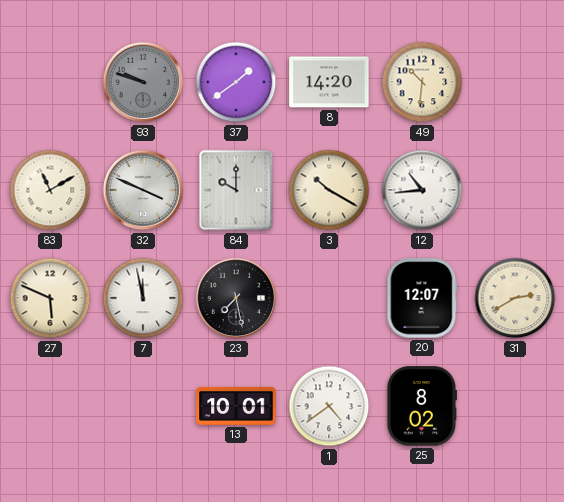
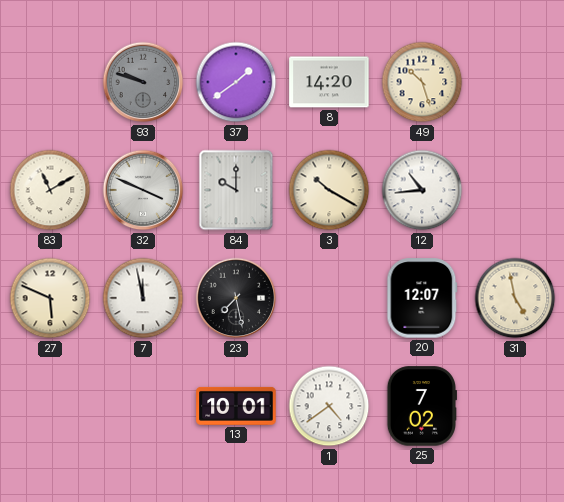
49: 10:31 -> 10:27
31: 2:40 -> 4:58
25: 8:02 -> 7:02
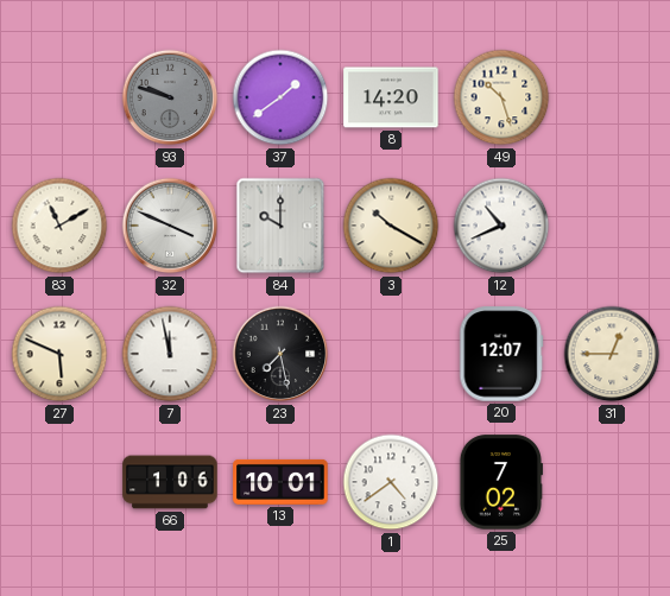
12: 10:44 -> 10:41
31: 4:58 -> 12:45
66: none -> 1:06
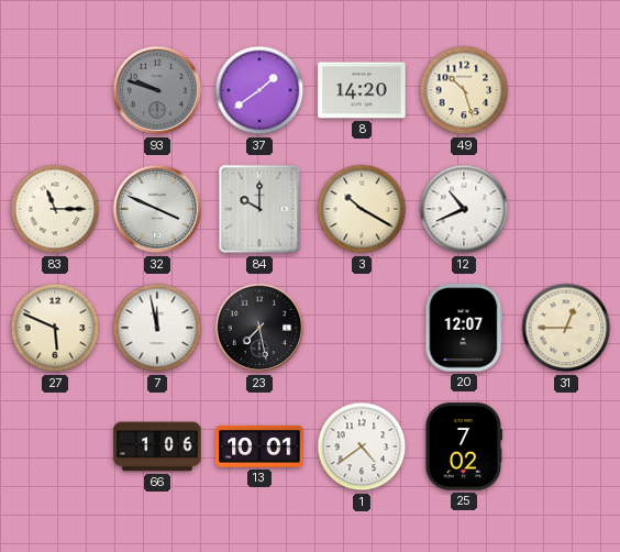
83: 11:10 -> 11:15
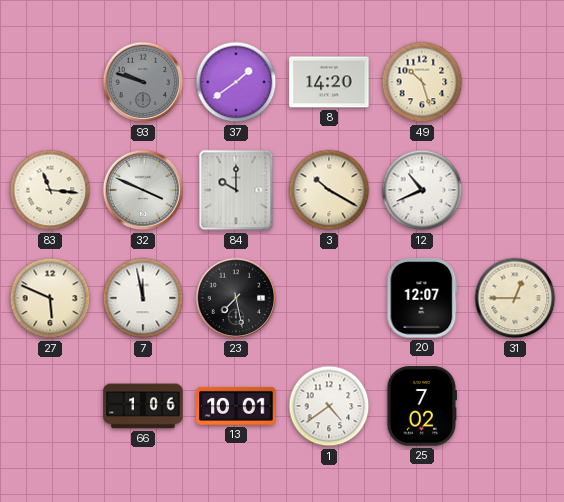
83: 11:15 -> 11:16
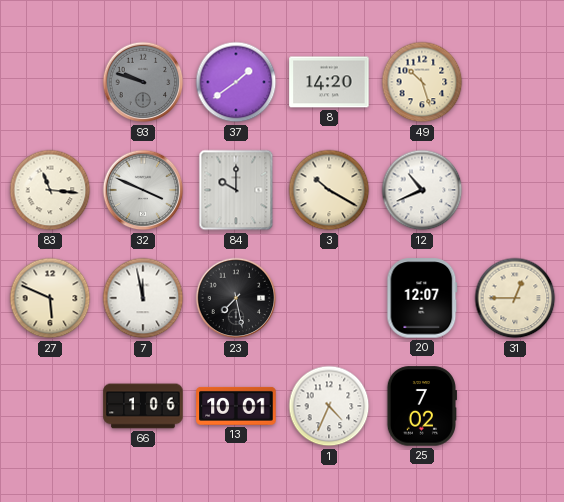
1: 4:39 -> 4:34
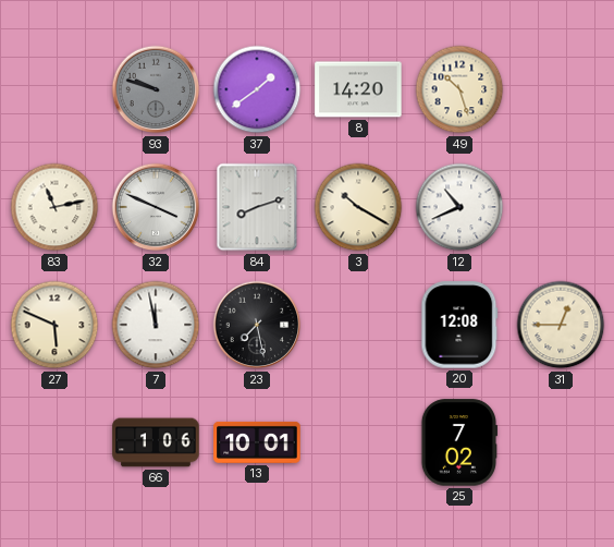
83: 11:16 -> 11:13
84: 10:00 -> 8:12
20: 12:07 -> 12:08
1: 4:34 -> none
